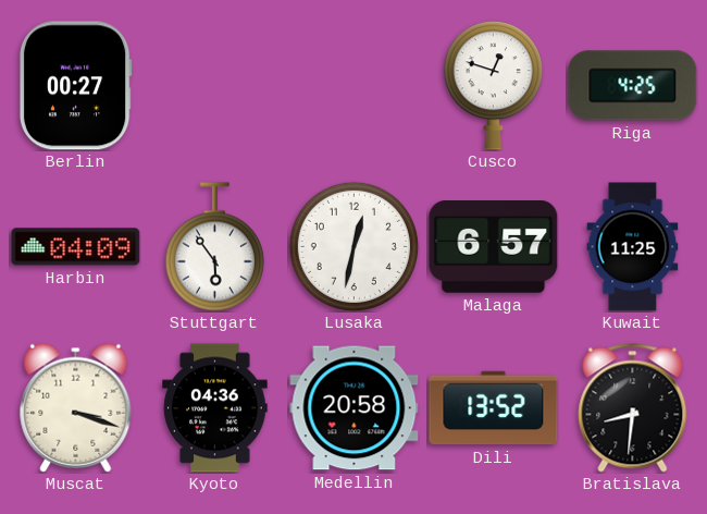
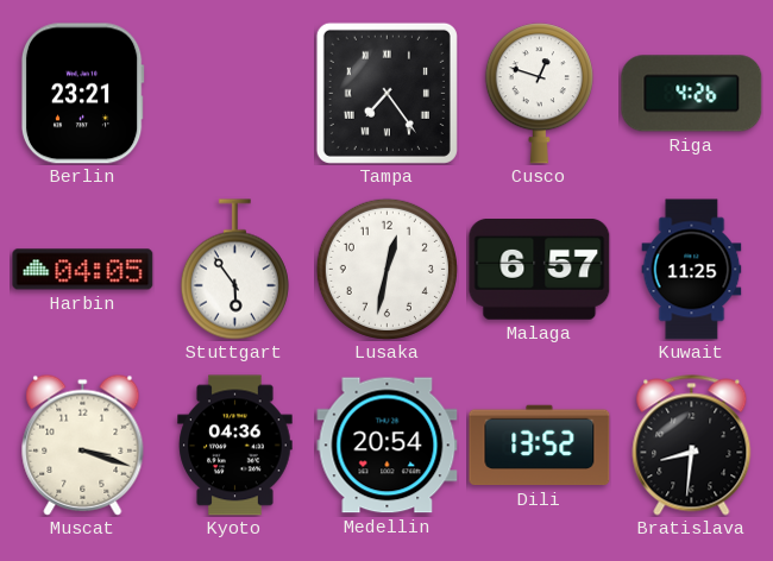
Berlin: 00:27 -> 23:21
Tampa: none -> 7:24
Riga: 4:25 -> 4:26
Harbin: 04:09 -> 04:05
Medellin: 20:58 -> 20:54
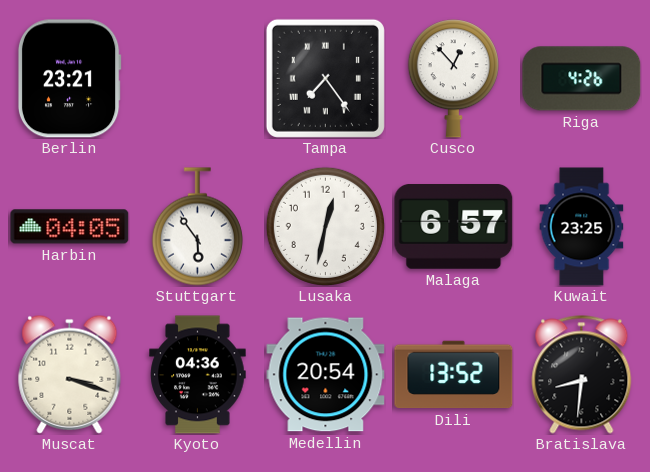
Cusco: 12:48 -> 12:53
Kuwait: 11:25 -> 23:25
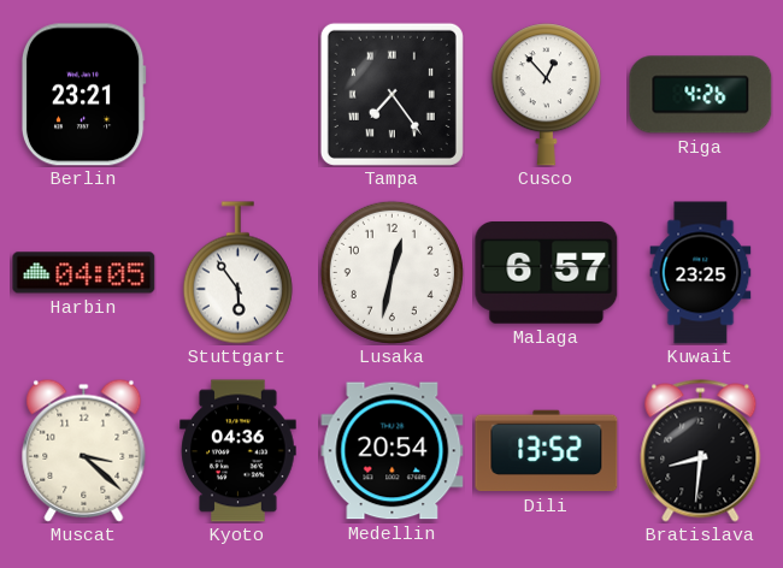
Muscat: 3:18 -> 3:22
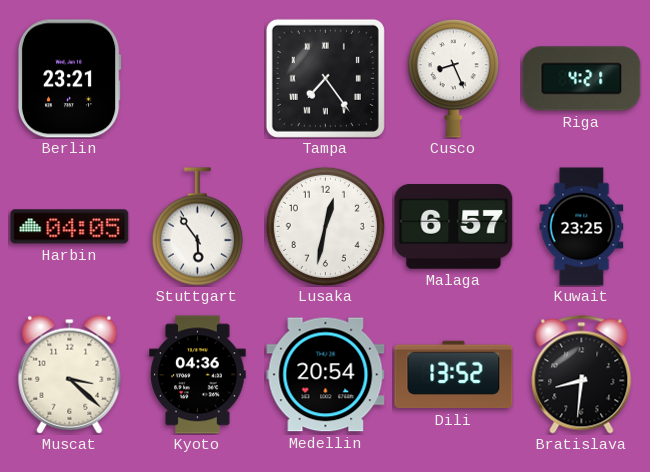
Cusco: 12:53 -> 8:26
Riga: 4:26 -> 4:21
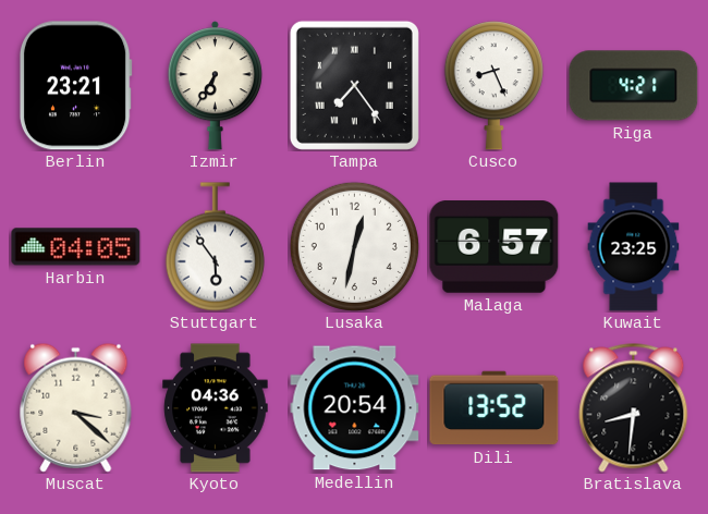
Izmir: none -> 6:35
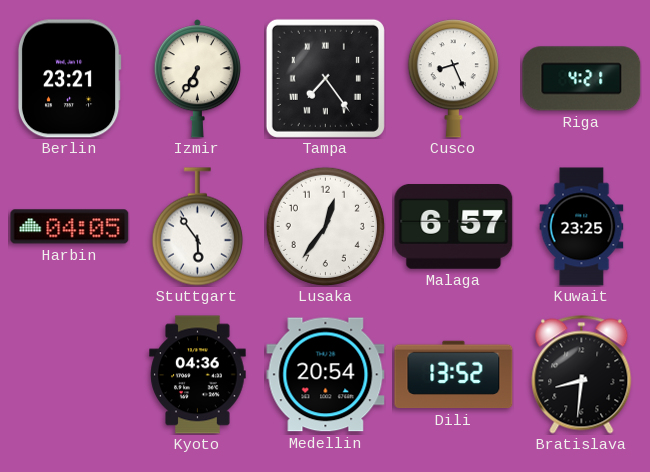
Lusaka: 12:32 -> 12:36
Muscat: 3:22 -> none
